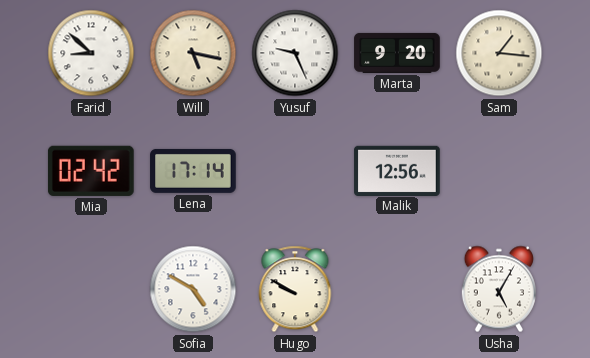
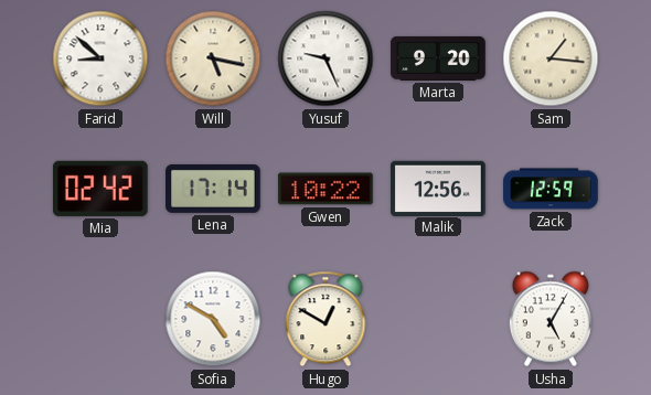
Gwen: none -> 10:22
Zack: none -> 12:59
Hugo: 9:50 -> 12:50
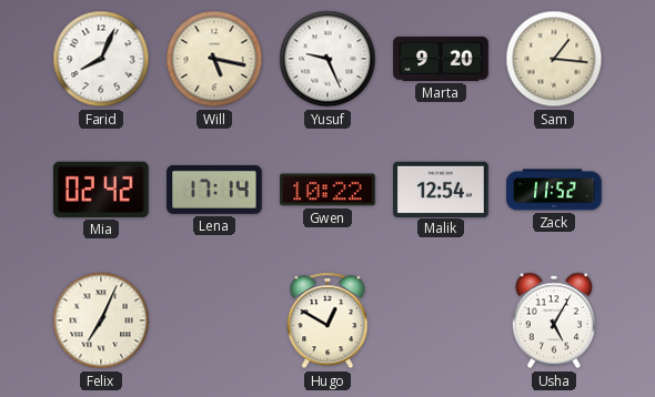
Farid: 8:52 -> 8:04
Malik: 12:56 -> 12:54
Zack: 12:59 -> 11:52
Felix: none -> 7:04
Sofia: 4:50 -> none
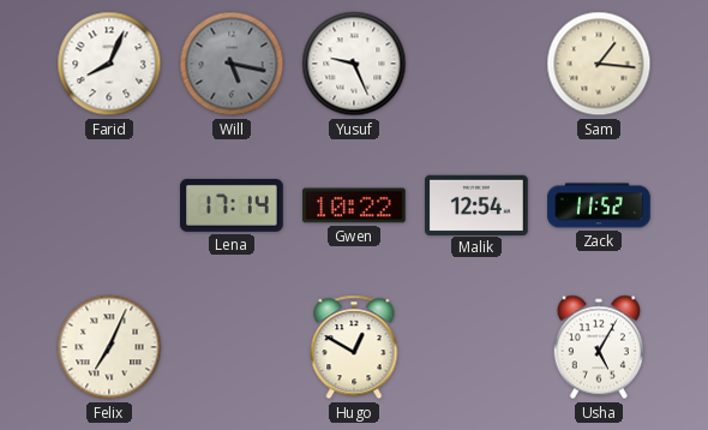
Will dial: cream -> grey
Marta: 9:20 -> none
Mia: 02:42 -> none
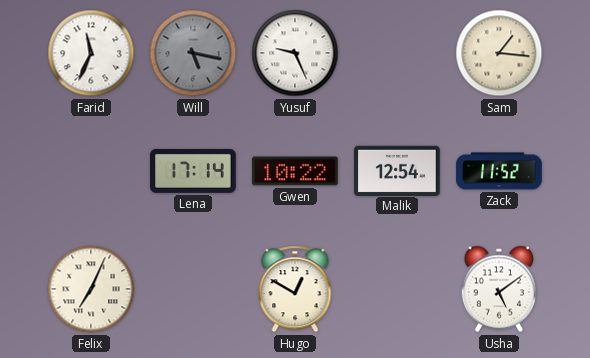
Farid: 8:04 -> 11:34
Usha: 5:05 -> 5:09
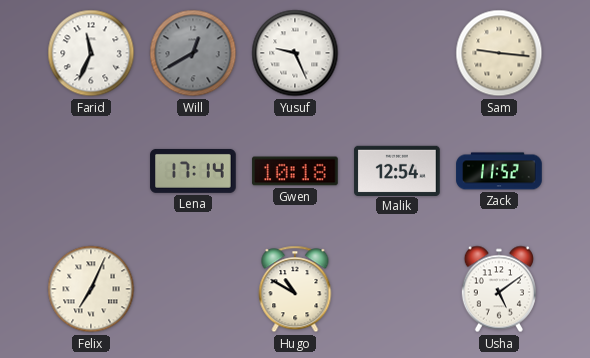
Will: 5:17 -> 12:40
Sam: 1:16 -> 9:16
Gwen: 10:22 -> 10:18
Hugo: 12:50 -> 10:50
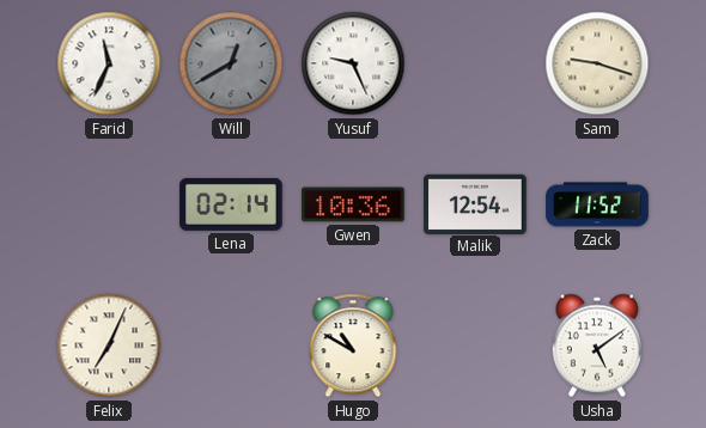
Sam: 9:16 -> 9:18
Lena: 17:14 -> 02:14
Gwen: 10:18 -> 10:36
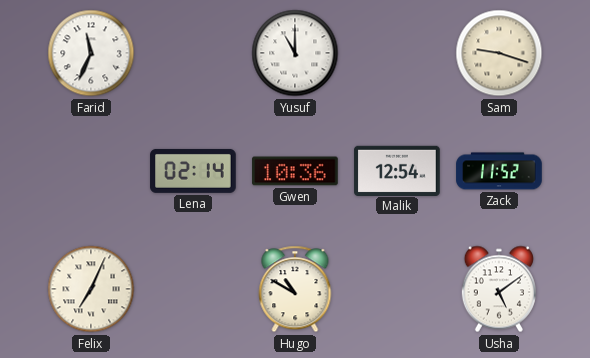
Will: 12:40 -> none
Yusuf: 9:26 -> 11:00
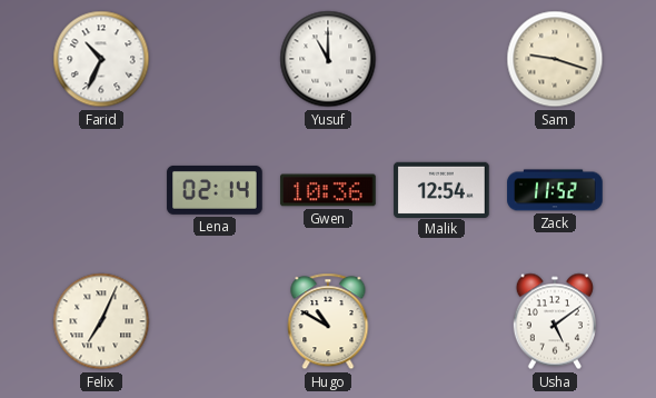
Farid: 11:34 -> 10:34
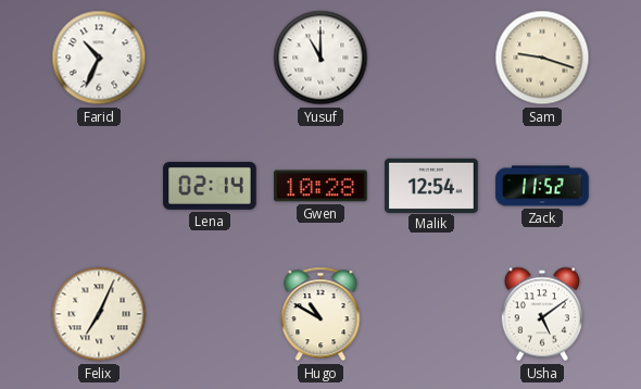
Gwen: 10:36 -> 10:28
